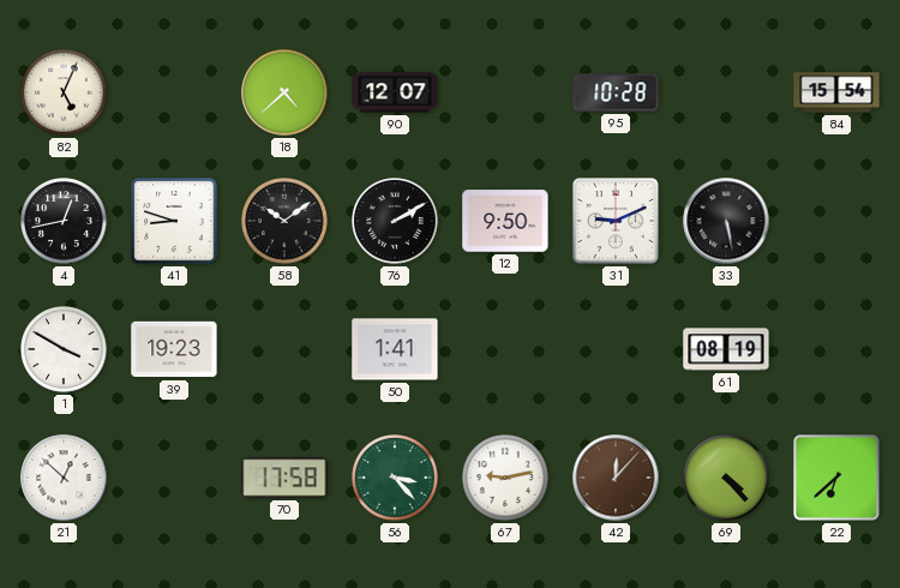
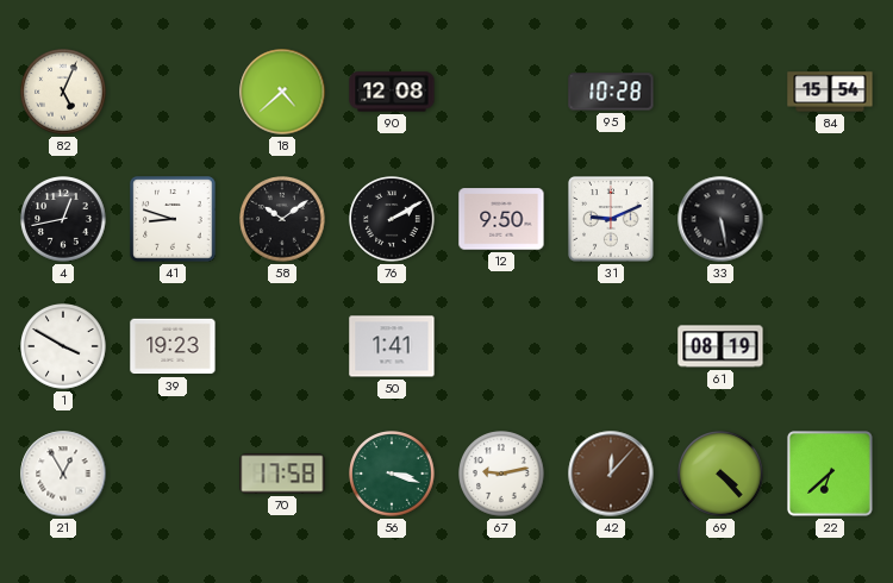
90: 12:07 -> 12:08
21: 12:52 -> 12:55
56: 3:23 -> 3:18
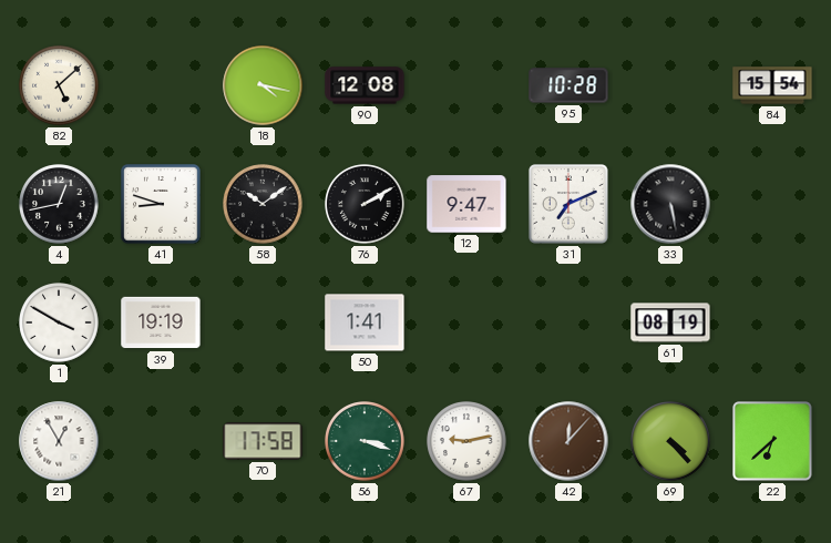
82: 5:04 -> 5:08
18: 4:38 -> 4:17
12: 9:50 -> 9:47
31: 9:11 -> 7:11
39: 19:23 -> 19:19
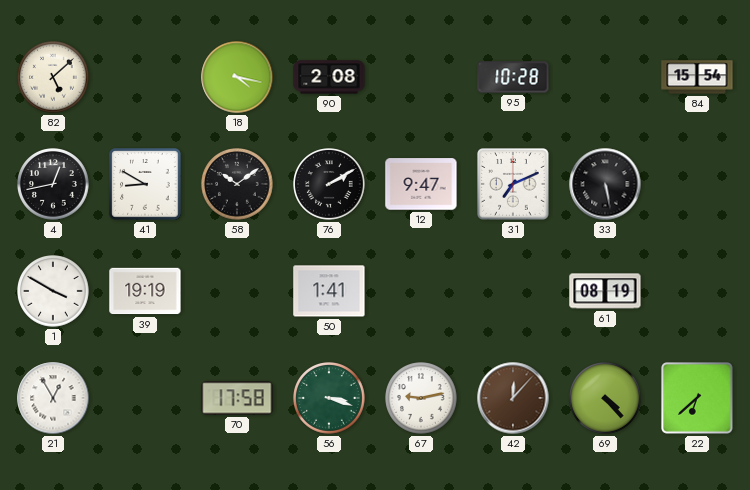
90: 12:08 -> 2:08
41: 8:48 -> 8:50
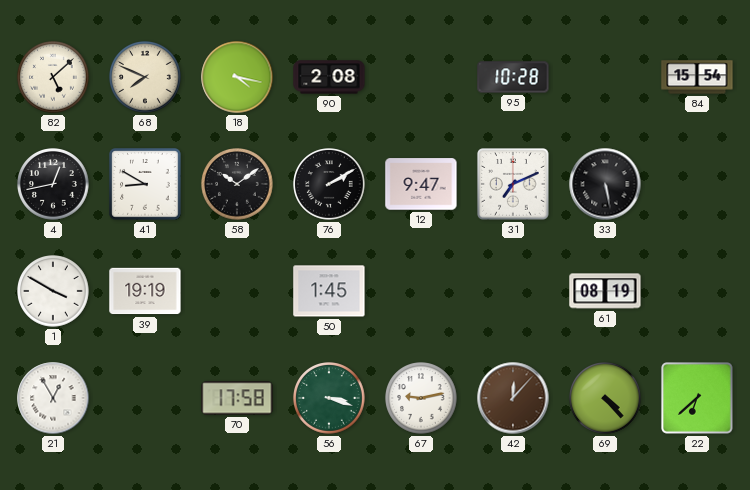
68: none -> 7:49
50: 1:41 -> 1:45
